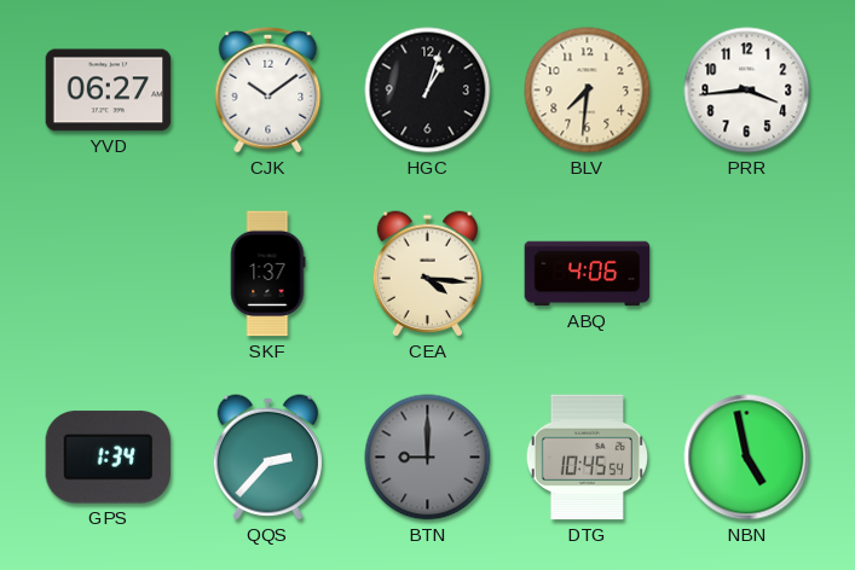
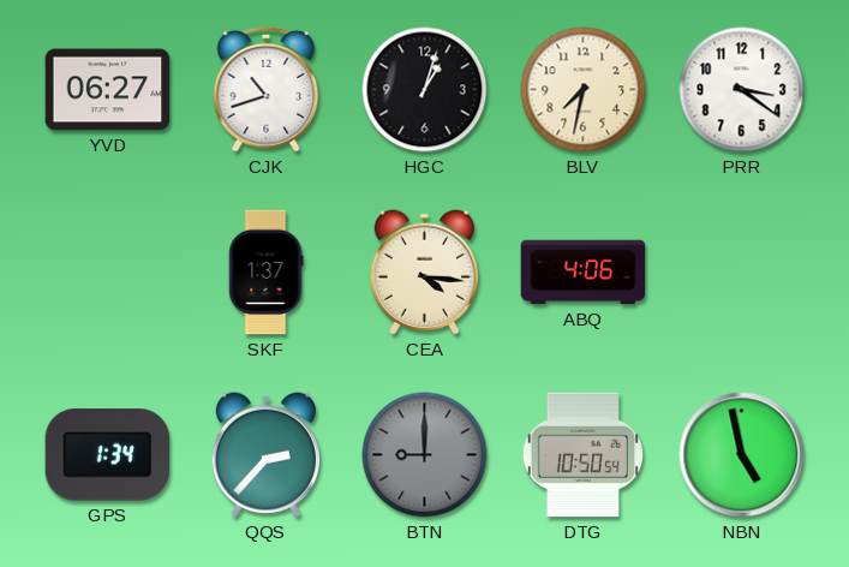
CJK: 10:09 -> 10:42
BLV: 7:31 -> 7:32
PRR: 3:44 -> 3:21
DTG: 10:45 -> 10:50
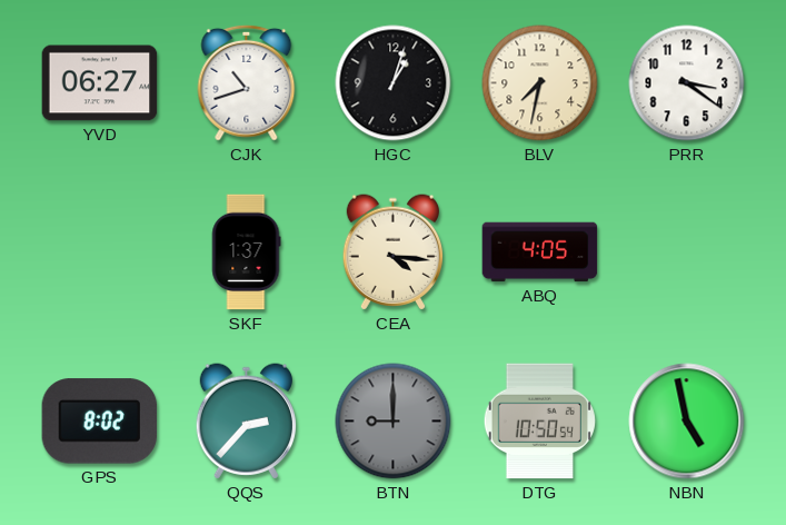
ABQ: 4:06 -> 4:05
GPS: 1:34 -> 8:02
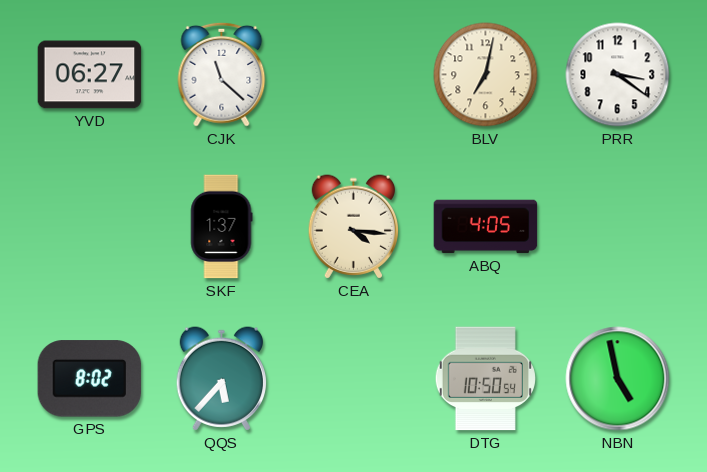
CJK: 10:42 -> 11:22
HGC: 1:03 -> none
BLV: 7:32 -> 7:02
QQS: 2:37 -> 5:37
BTN: 9:00 -> none
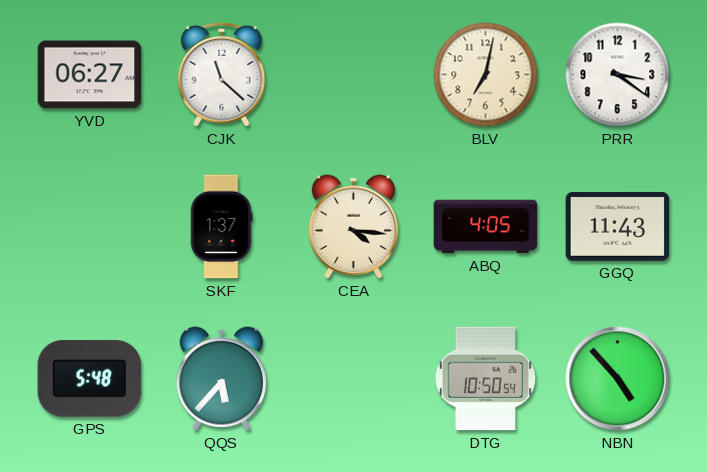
GGQ: none -> 11:43
GPS: 8:02 -> 5:48
NBN: 4:58 -> 4:53
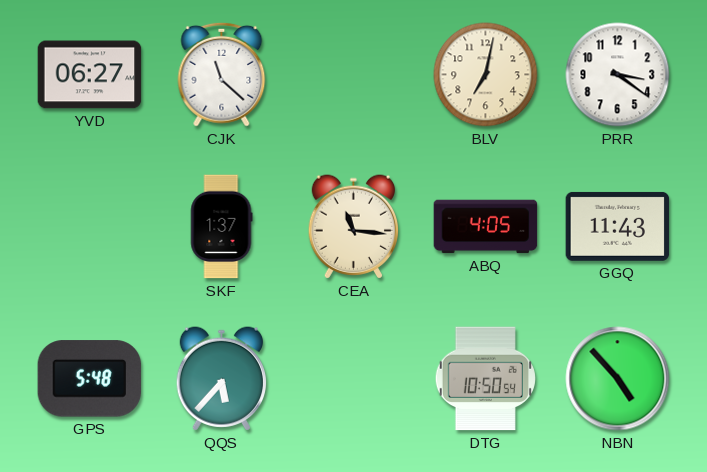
CEA: 4:16 -> 11:16
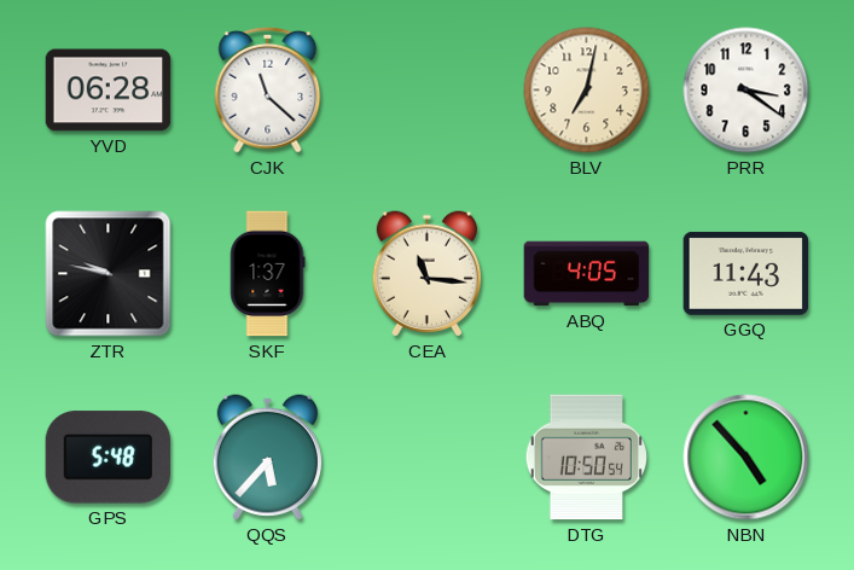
YVD: 06:27 -> 06:28
ZTR: none -> 9:47
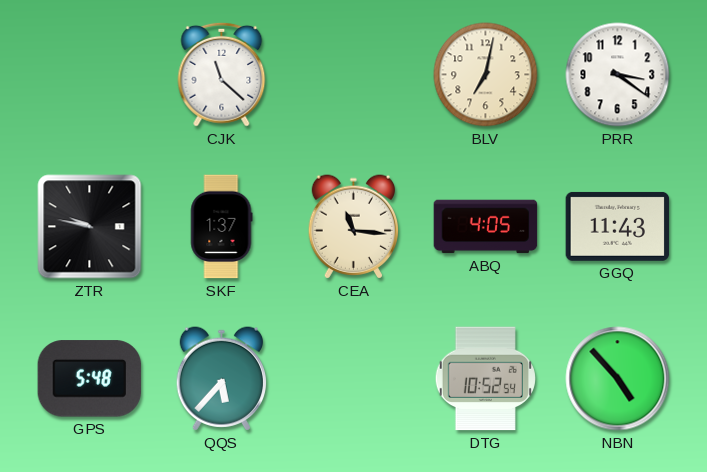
YVD: 06:28 -> none
DTG: 10:50 -> 10:52
